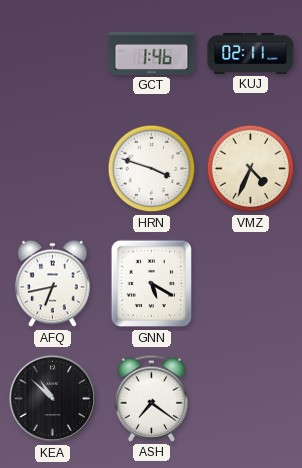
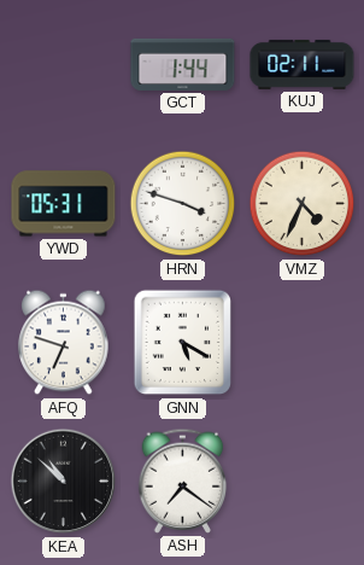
GCT: 1:46 -> 1:44
YWD: none -> 05:31
AFQ: 6:43 -> 6:48
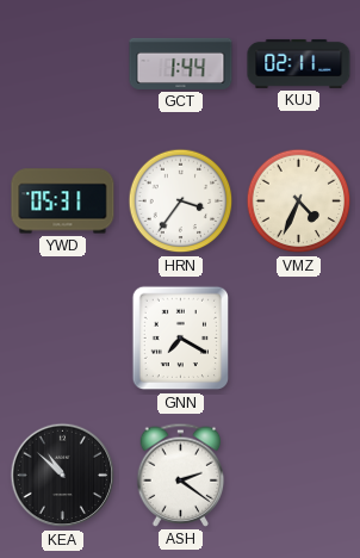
HRN: 3:48 -> 3:36
AFQ: 6:48 -> none
GNN: 5:20 -> 7:20
ASH: 7:21 -> 2:21
